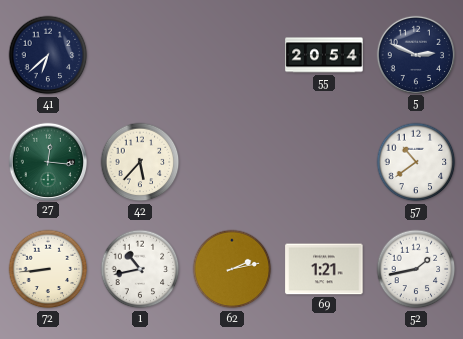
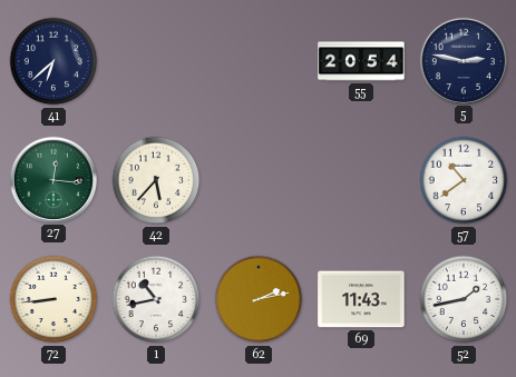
5: 2:49 -> 2:47
69: 1:21 -> 11:43
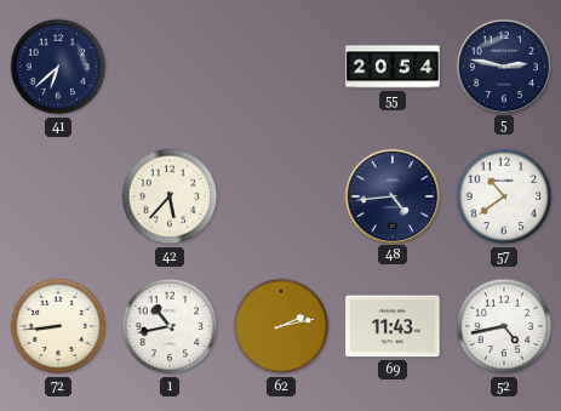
27: 12:16 -> none
48: none -> 4:44
52: 1:43 -> 4:43
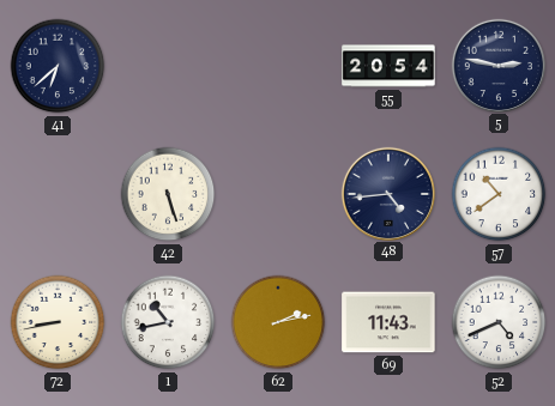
42: 5:37 -> 5:27
72: 8:44 -> 8:43
52: 4:43 -> 4:41
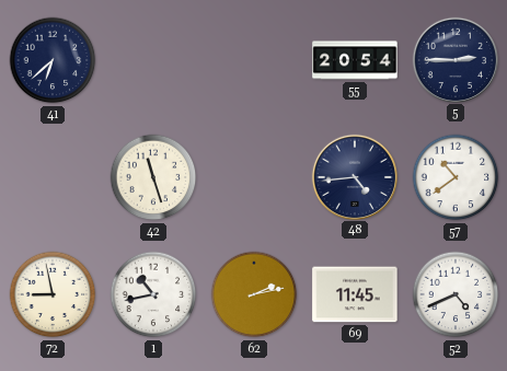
5: 2:47 -> 2:45
42: 5:27 -> 11:27
72: 8:43 -> 8:58
69: 11:43 -> 11:45
